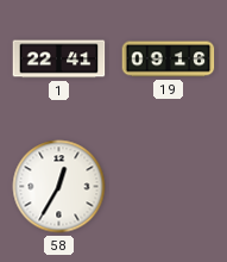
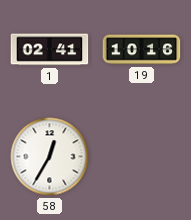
1: 22:41 -> 02:41
19: 09:16 -> 10:16
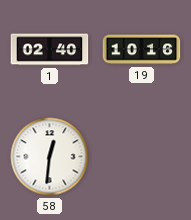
1: 02:41 -> 02:40
58: 12:35 -> 12:31
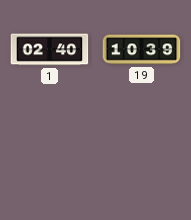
19: 10:16 -> 10:39
58: 12:31 -> none
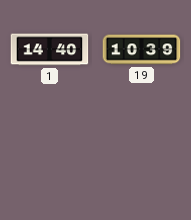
1: 02:40 -> 14:40
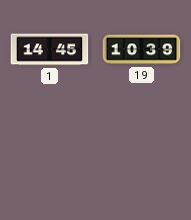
1: 14:40 -> 14:45
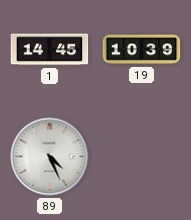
89: none -> 4:26
